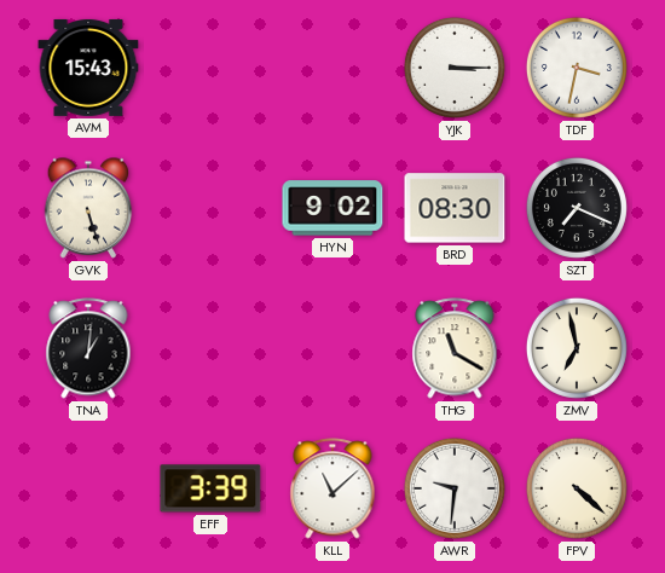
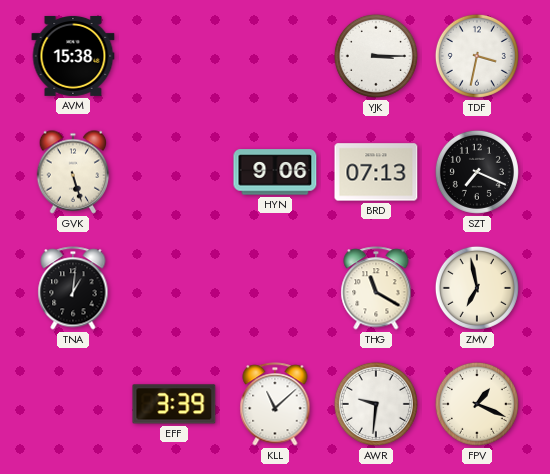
AVM: 15:43 -> 15:38
HYN: 9:02 -> 9:06
BRD: 08:30 -> 07:13
FPV: 4:22 -> 1:19
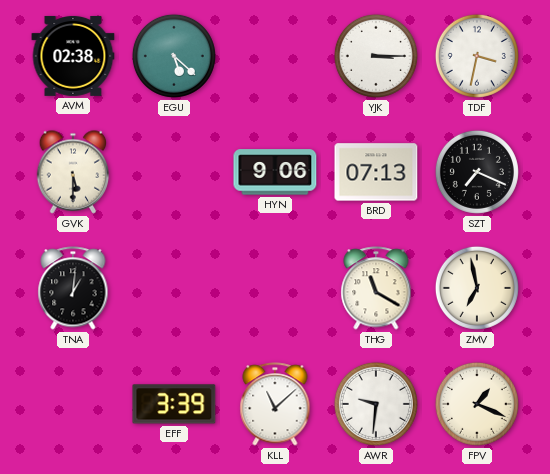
AVM: 15:38 -> 02:38
EGU: none -> 5:22
GVK: 5:27 -> 5:30
